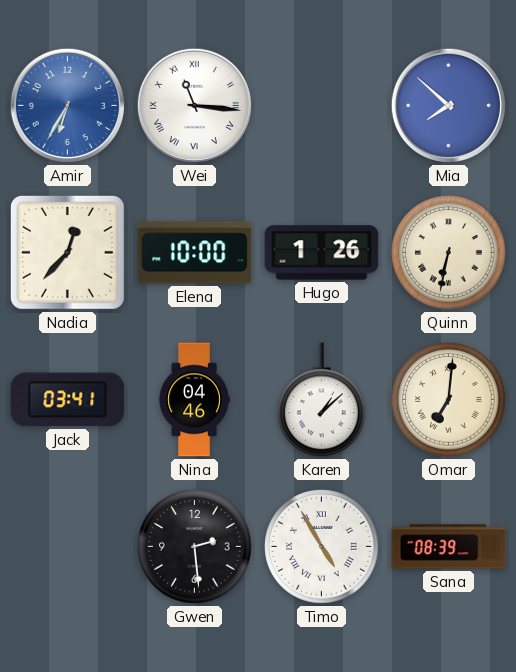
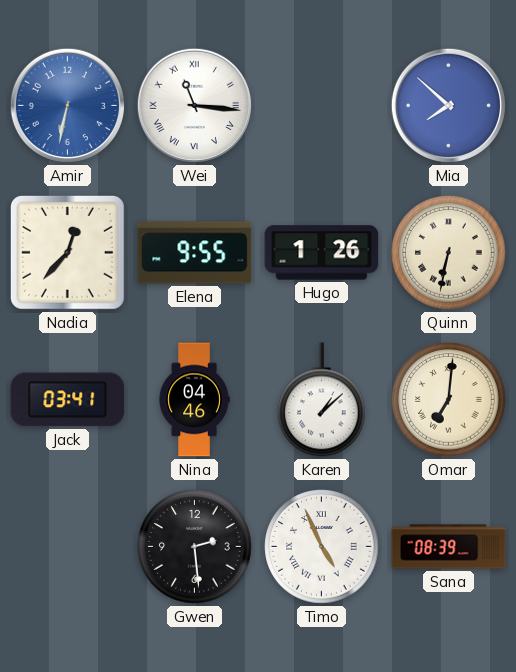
Amir: 6:35 -> 6:32
Elena: 10:00 -> 9:55
Timo: 4:55 -> 4:56
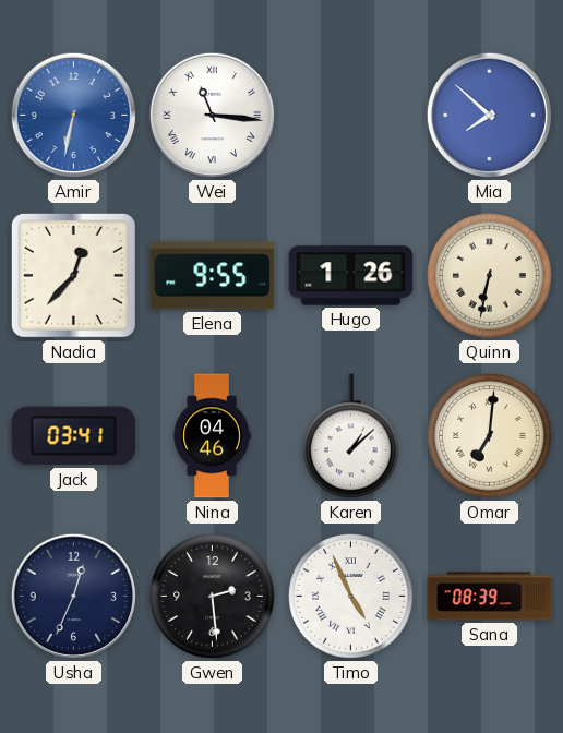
Usha: none -> 12:34
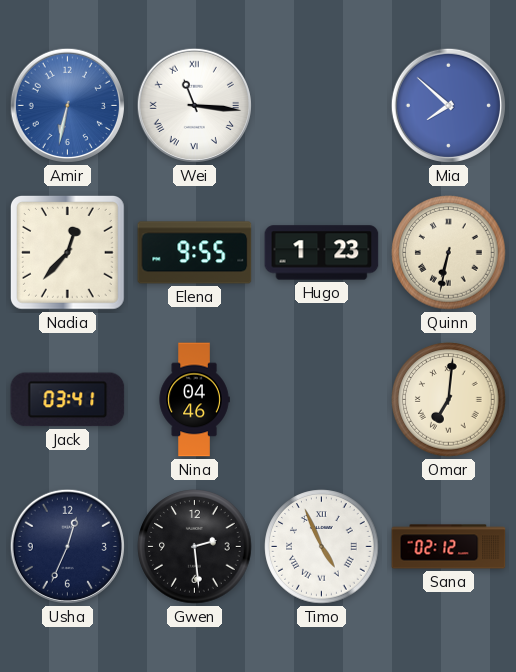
Hugo: 1:26 -> 1:23
Karen: 1:08 -> none
Sana: 08:39 -> 02:12
